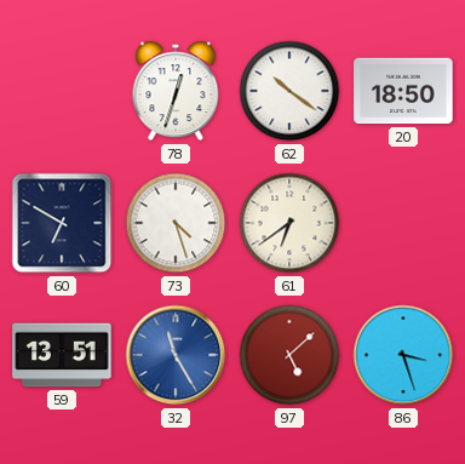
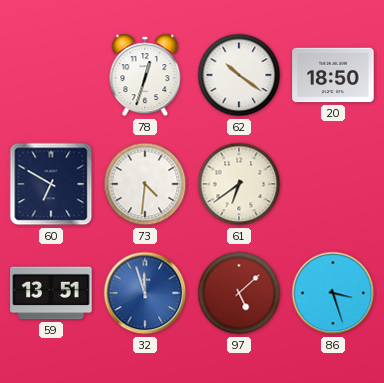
73: 4:27 -> 4:31
32: 11:25 -> 11:57
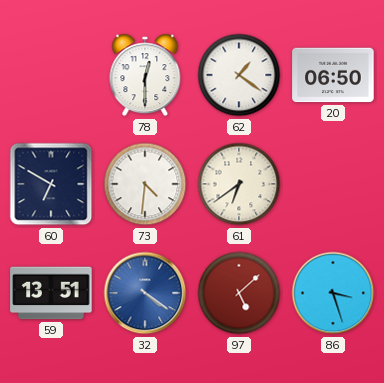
78: 12:33 -> 12:30
62: 10:21 -> 1:21
20: 18:50 -> 06:50
32: 11:57 -> 4:21
